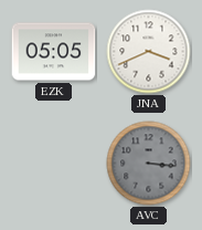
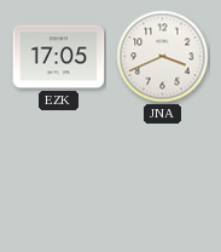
EZK: 05:05 -> 17:05
AVC: 3:16 -> none
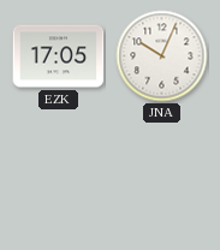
JNA: 3:41 -> 10:04
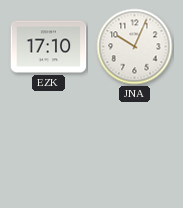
EZK: 17:05 -> 17:10
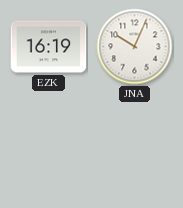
EZK: 17:10 -> 16:19
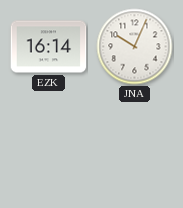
EZK: 16:19 -> 16:14
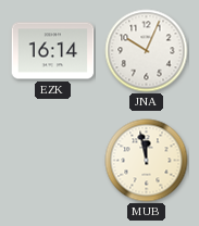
MUB: none -> 11:58
